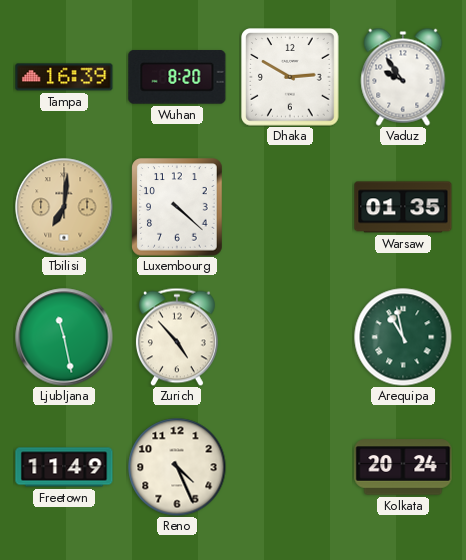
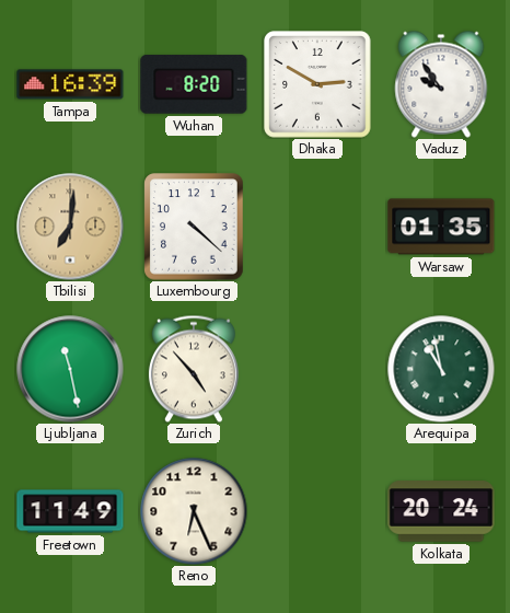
Reno: 4:26 -> 6:26
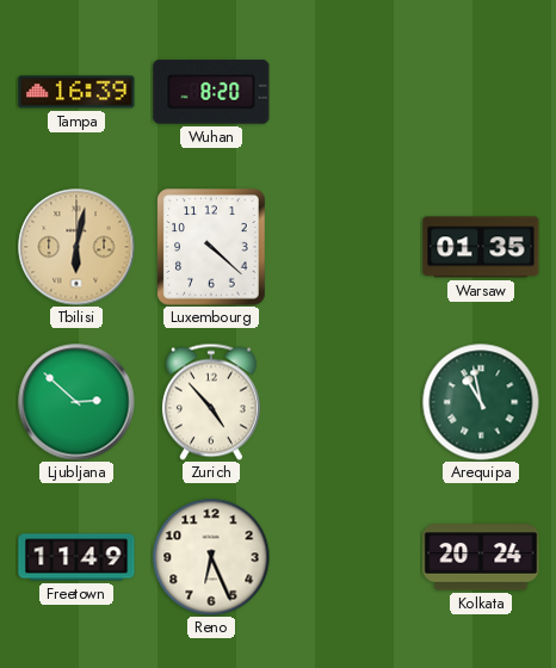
Dhaka: 2:50 -> none
Vaduz: 9:54 -> none
Tbilisi: 7:01 -> 6:02
Ljubljana: 11:28 -> 2:52
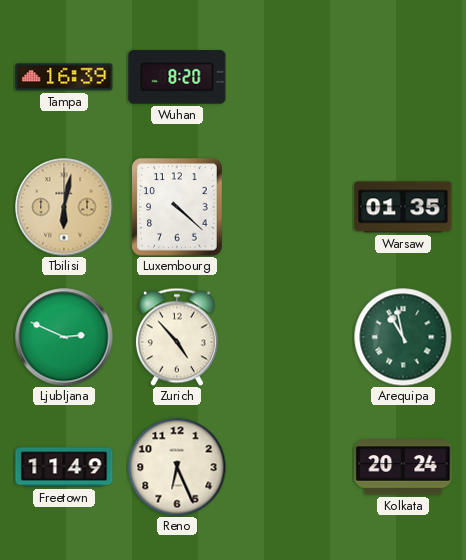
Ljubljana: 2:52 -> 2:49
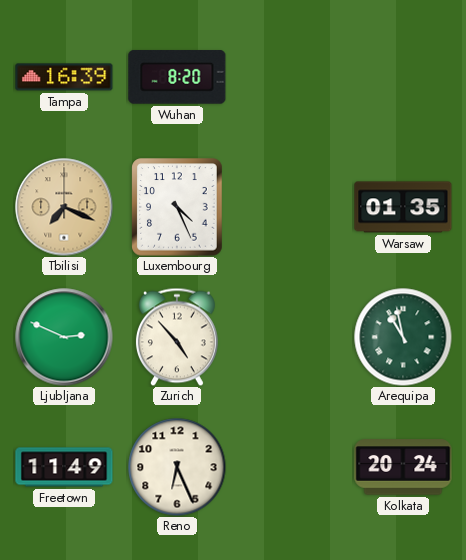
Tbilisi: 6:02 -> 7:19
Luxembourg: 4:22 -> 4:26
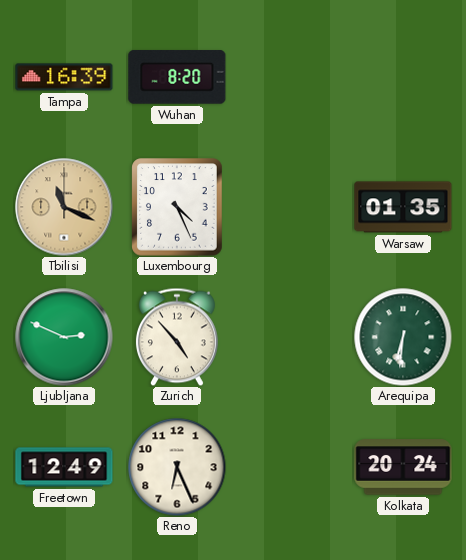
Tbilisi: 7:19 -> 11:19
Arequipa: 10:58 -> 6:31
Freetown: 11:49 -> 12:49
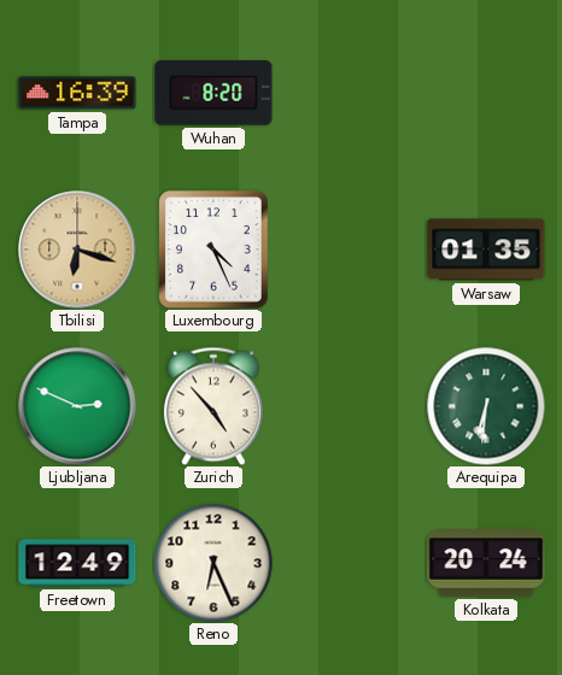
Tbilisi: 11:19 -> 6:18
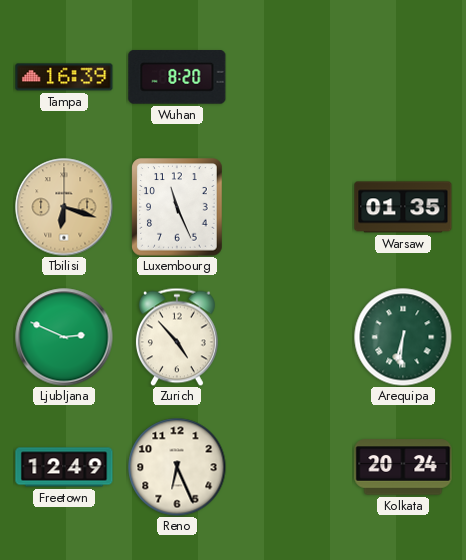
Luxembourg: 4:26 -> 11:26
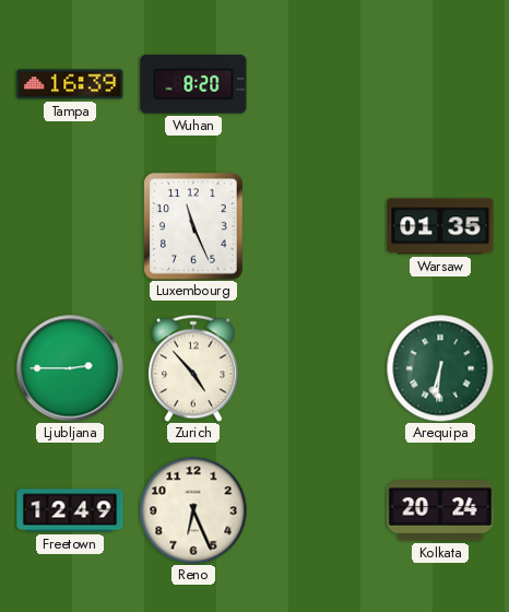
Tbilisi: 6:18 -> none
Ljubljana: 2:49 -> 2:45
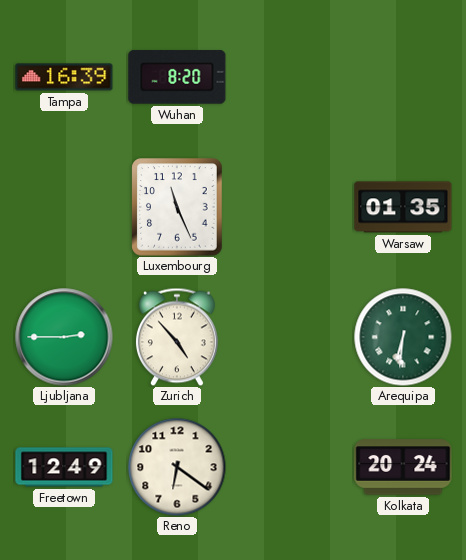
Reno: 6:26 -> 6:21
